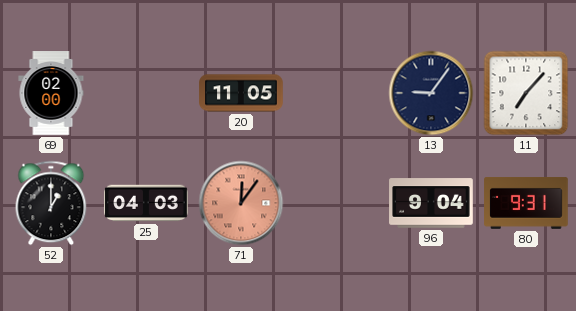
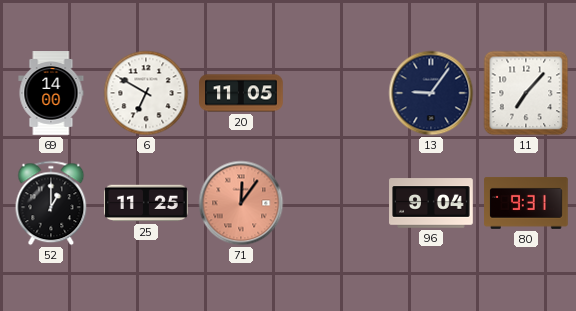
69: 02:00 -> 14:00
6: none -> 6:50
25: 04:03 -> 11:25
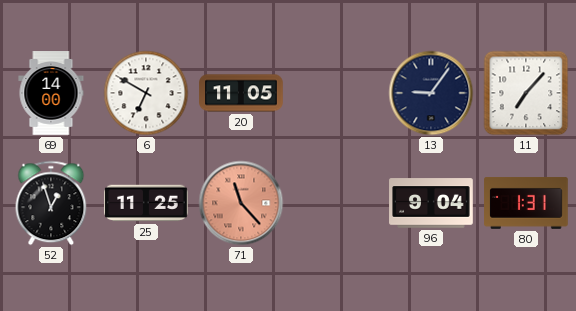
52: 1:00 -> 12:57
71: 12:06 -> 11:23
80: 9:31 -> 1:31
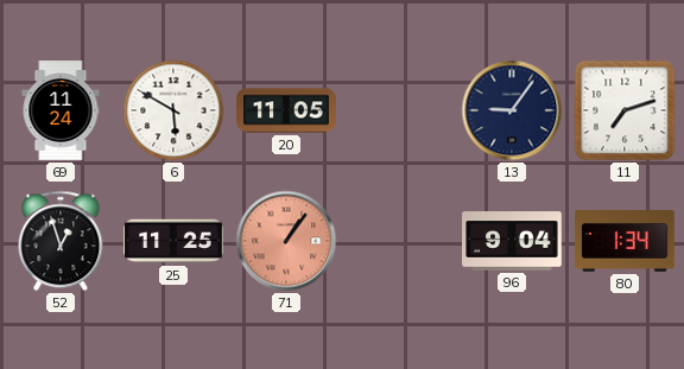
69: 14:00 -> 11:24
6: 6:50 -> 5:50
11: 7:07 -> 7:12
71: 11:23 -> 1:06
80: 1:31 -> 1:34
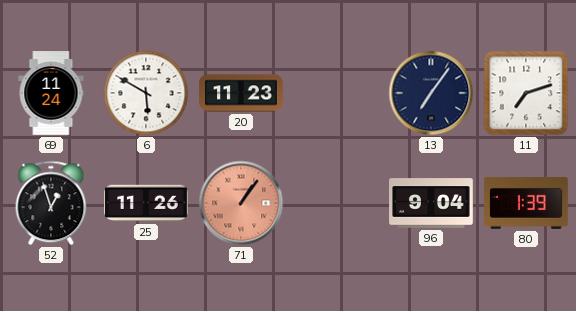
20: 11:05 -> 11:23
13: 9:06 -> 7:06
25: 11:25 -> 11:26
80: 1:34 -> 1:39
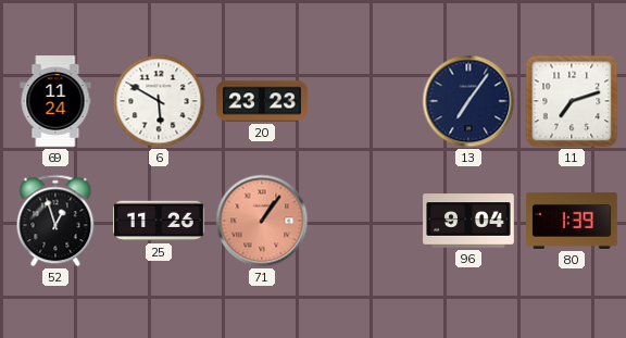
20: 11:23 -> 23:23
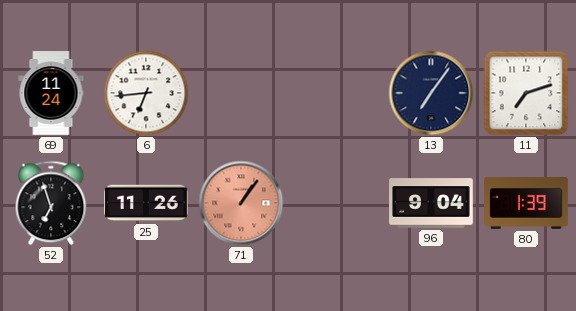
6: 5:50 -> 6:44
20: 23:23 -> none
52: 12:57 -> 6:57
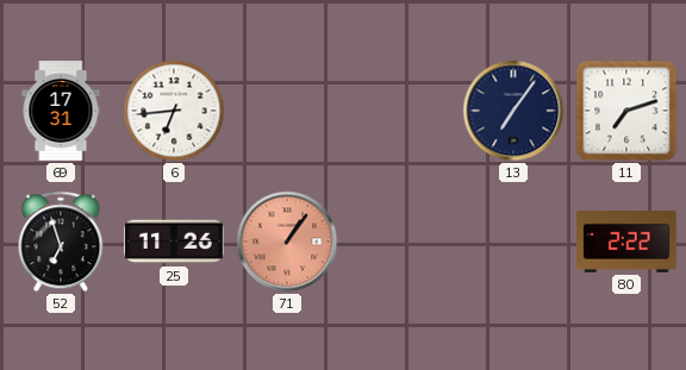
69: 11:24 -> 17:31
96: 9:04 -> none
80: 1:39 -> 2:22
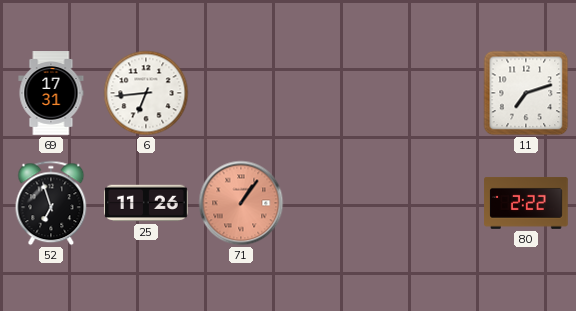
13: 7:06 -> none
